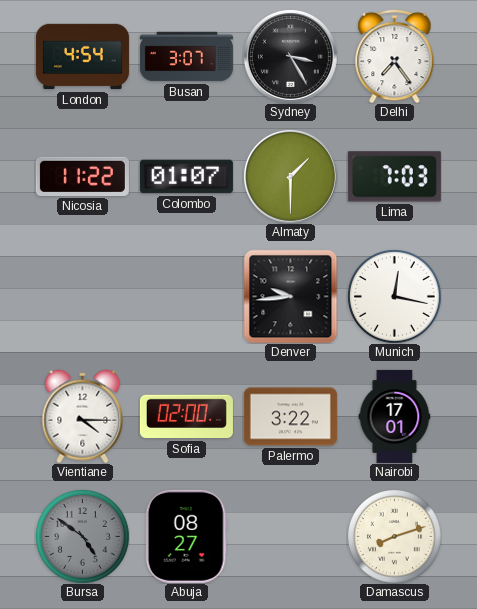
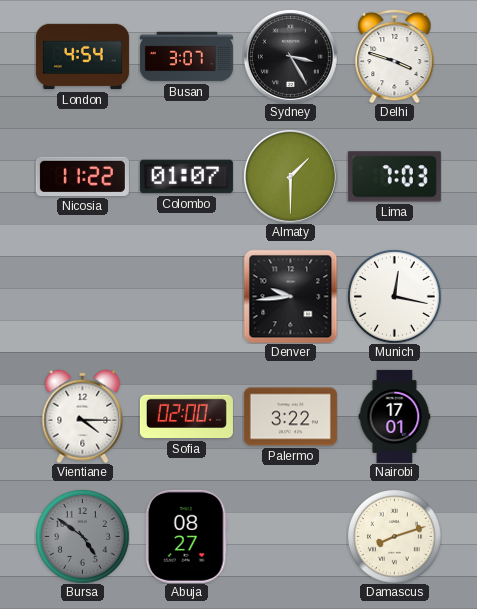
Delhi: 7:24 -> 3:48
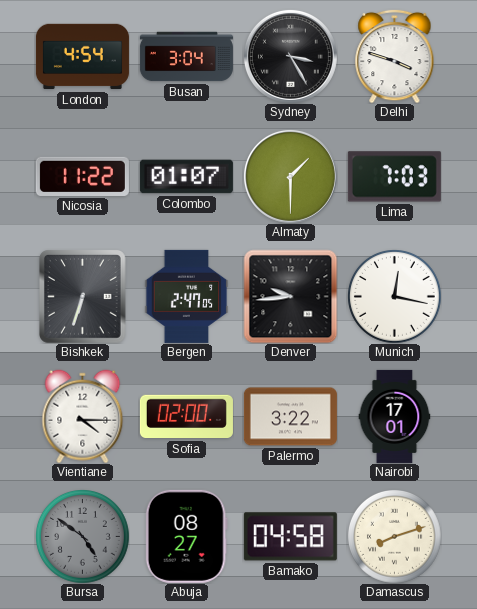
Busan: 3:07 -> 3:04
Bishkek: none -> 6:33
Bergen: none -> 2:47
Bamako: none -> 04:58
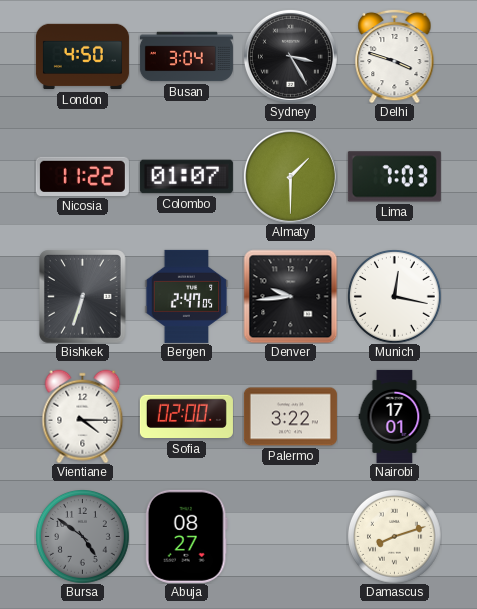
London: 4:54 -> 4:50
Bamako: 04:58 -> none
